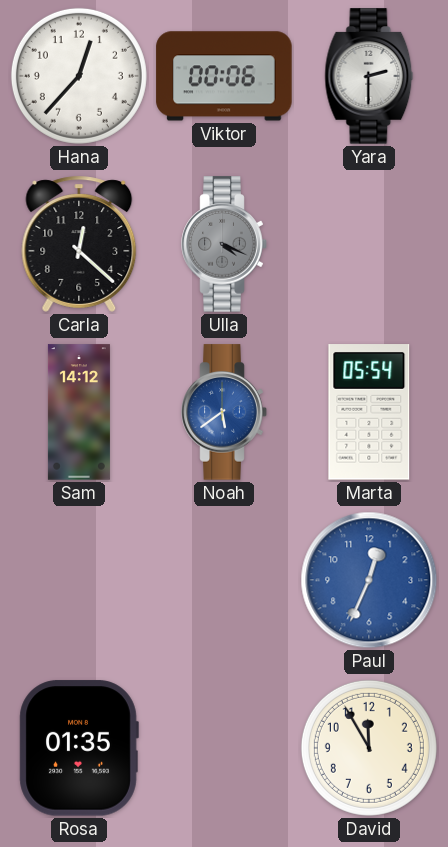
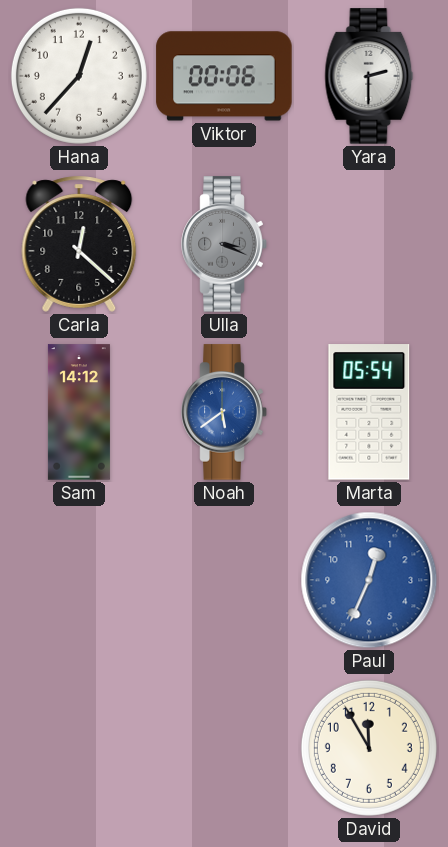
Ulla: 4:19 -> 3:19
Rosa: 01:35 -> none
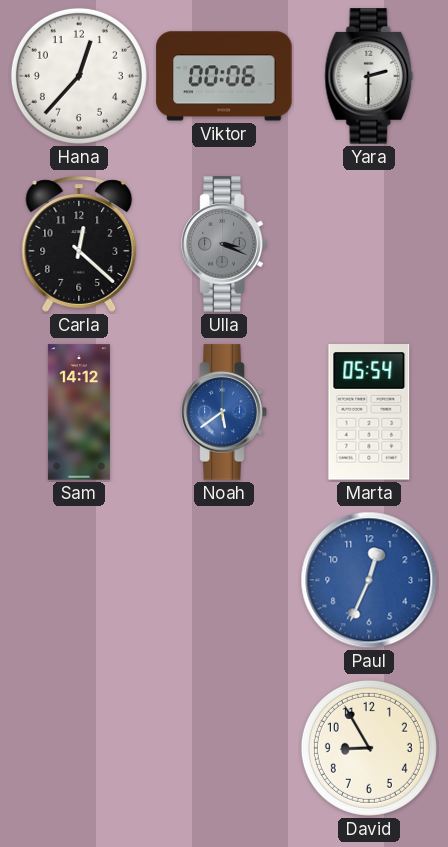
David: 11:55 -> 8:55
